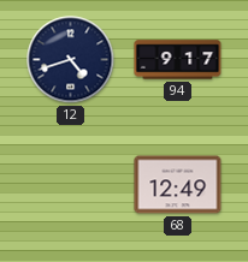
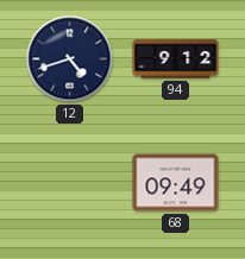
94: 9:17 -> 9:12
68: 12:49 -> 09:49
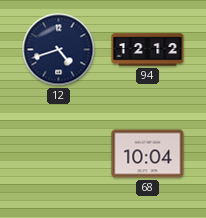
94: 9:12 -> 12:12
68: 09:49 -> 10:04
